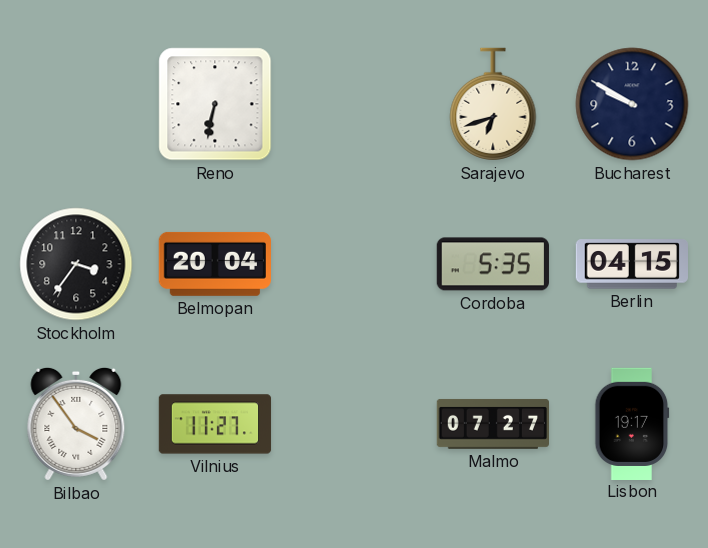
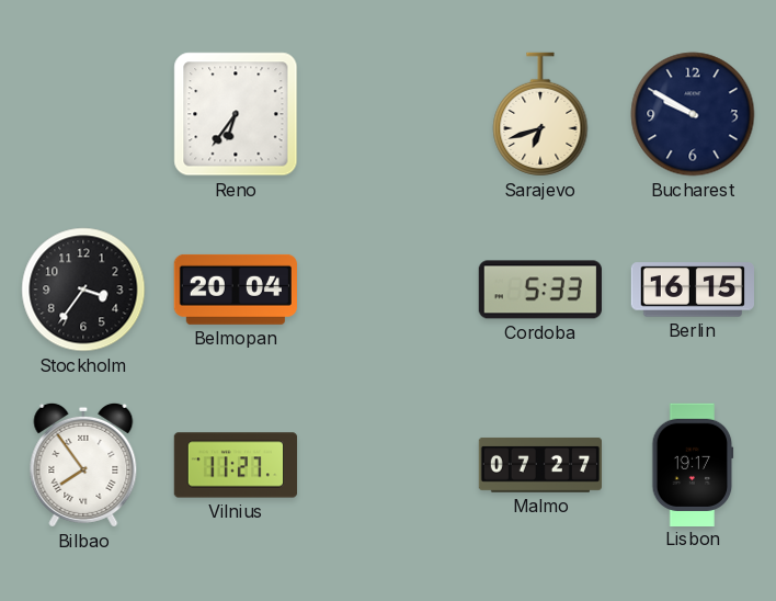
Reno: 6:32 -> 6:36
Cordoba: 5:35 -> 5:33
Berlin: 04:15 -> 16:15
Bilbao: 3:54 -> 7:54
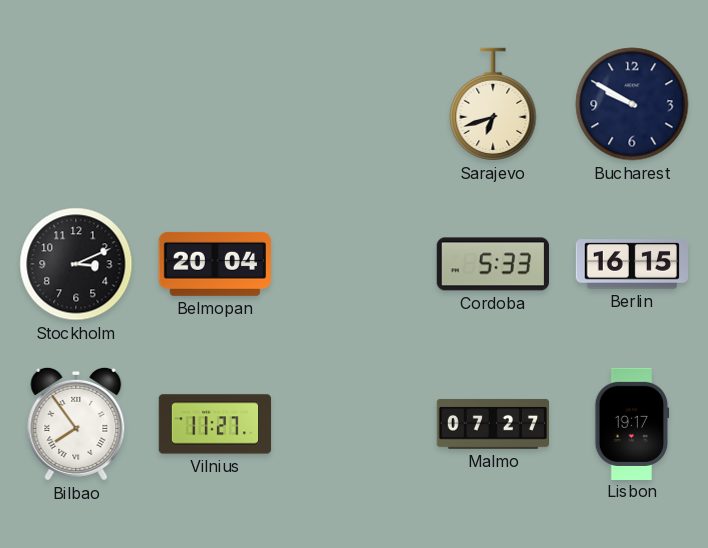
Reno: 6:36 -> none
Stockholm: 3:36 -> 3:11
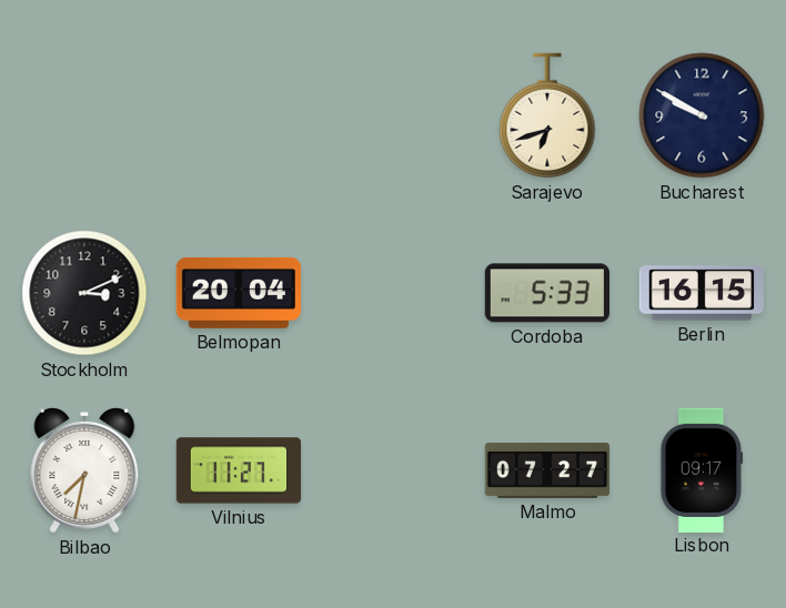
Bilbao: 7:54 -> 7:32
Lisbon: 19:17 -> 09:17
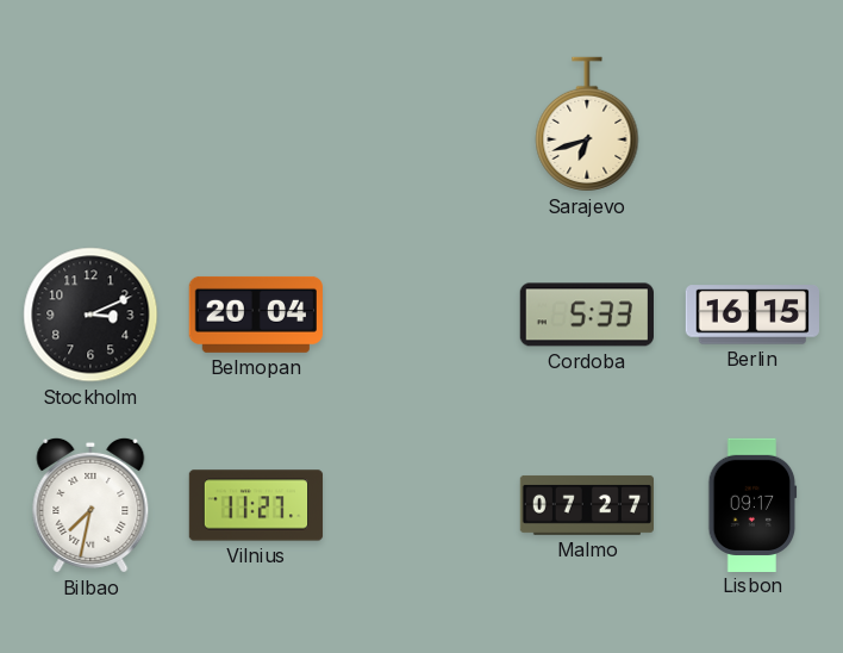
Bucharest: 9:50 -> none
